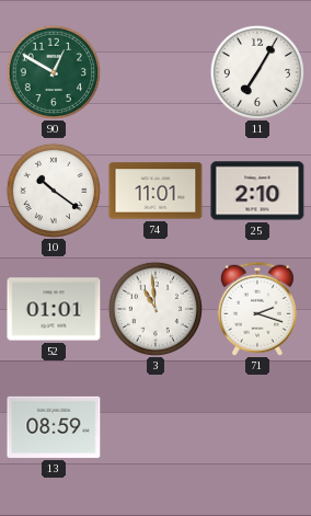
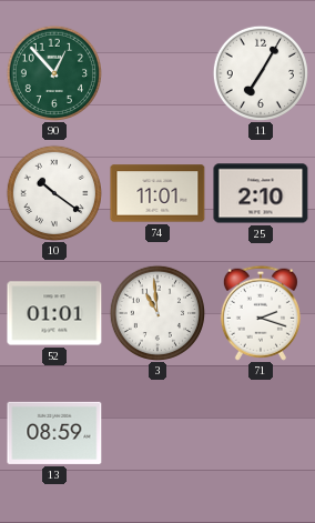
90: 12:50 -> 12:53
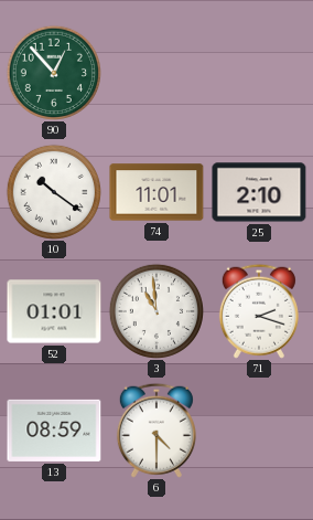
11: 7:05 -> none
6: none -> 4:30
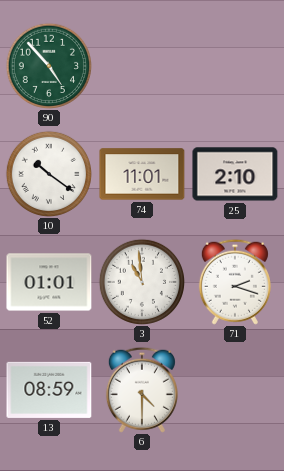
90: 12:53 -> 4:53
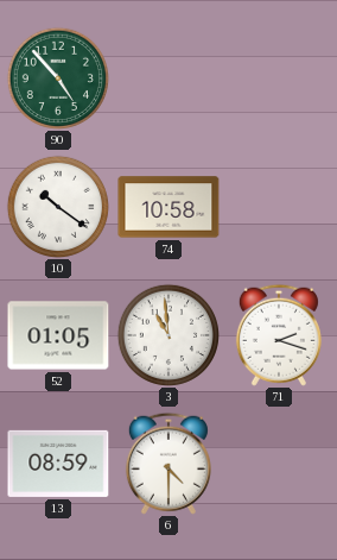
74: 11:01 -> 10:58
25: 2:10 -> none
52: 01:01 -> 01:05
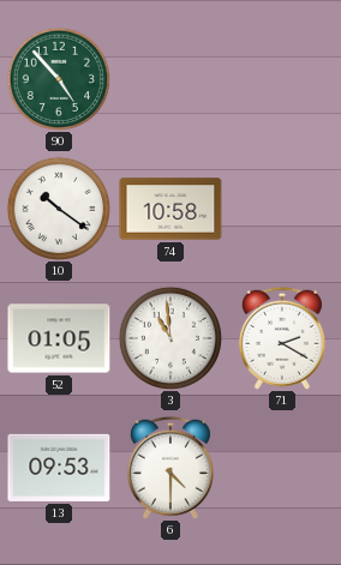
71: 2:18 -> 2:20
13: 08:59 -> 09:53
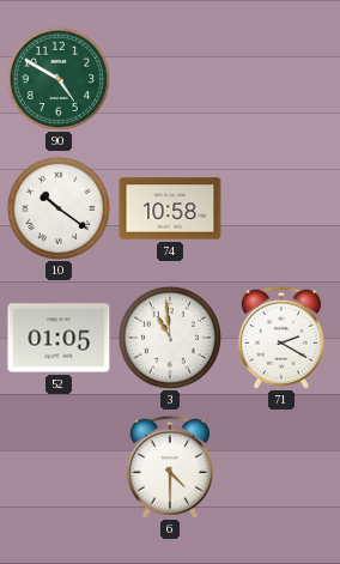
90: 4:53 -> 4:50
13: 09:53 -> none
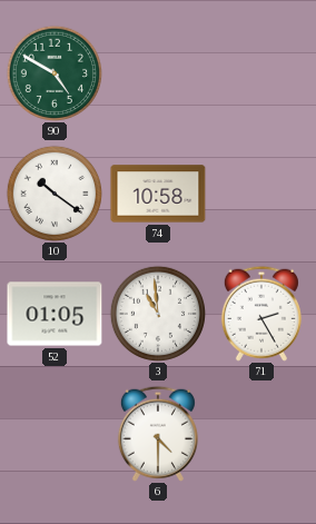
71: 2:20 -> 2:25
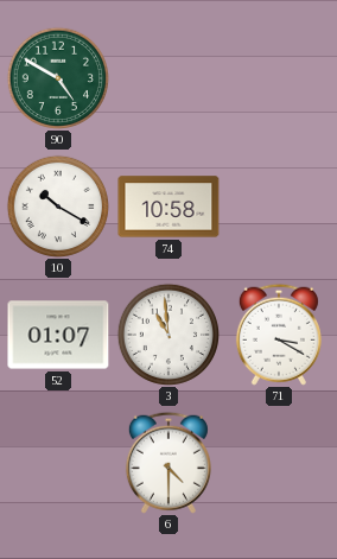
10: 10:21 -> 10:20
52: 01:05 -> 01:07
71: 2:25 -> 3:20
